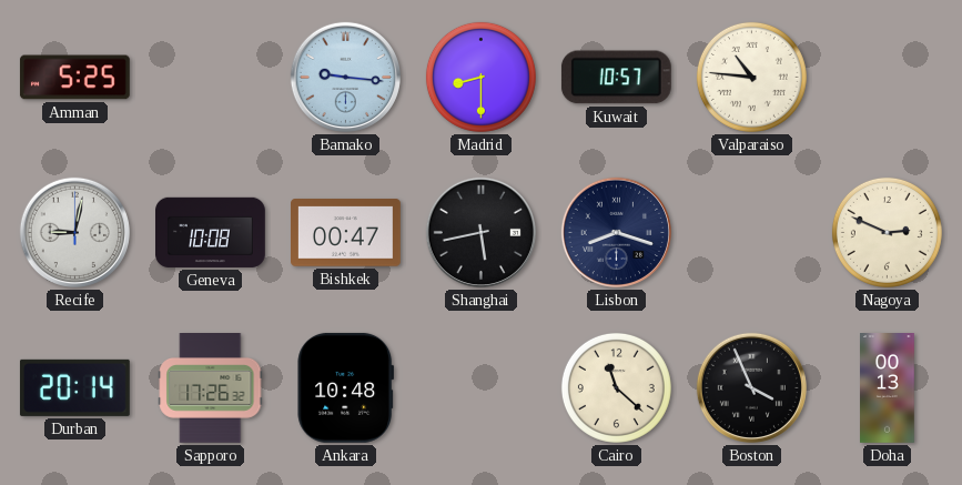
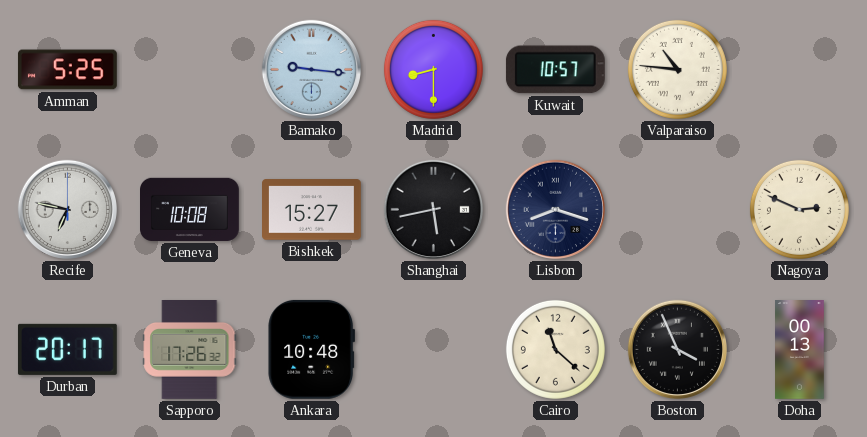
Recife: 9:02 -> 6:47
Bishkek: 00:47 -> 15:27
Durban: 20:14 -> 20:17
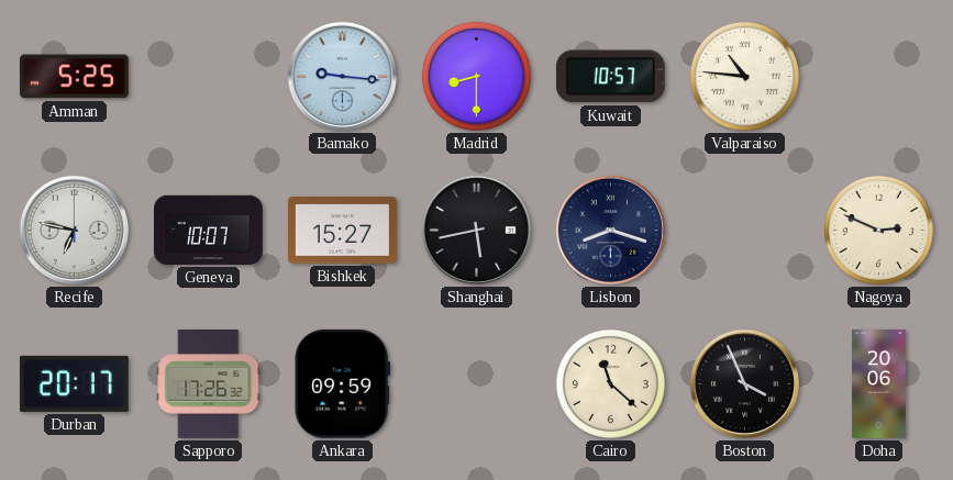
Geneva: 10:08 -> 10:07
Ankara: 10:48 -> 09:59
Doha: 00:13 -> 20:06
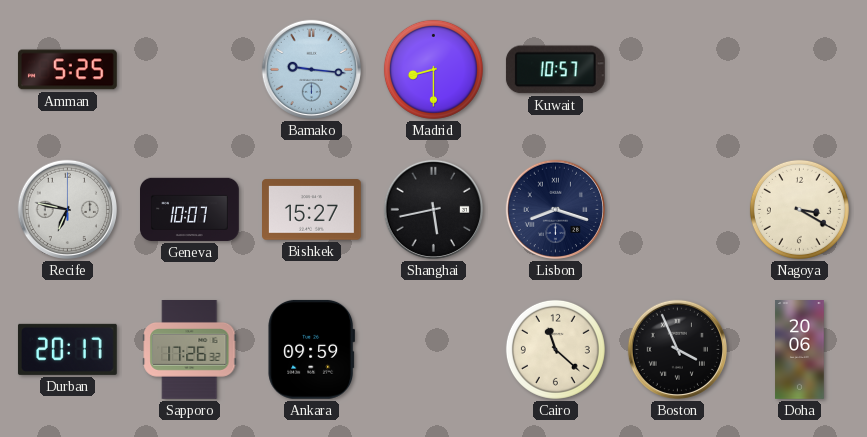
Valparaiso: 10:46 -> none
Nagoya: 2:49 -> 3:20
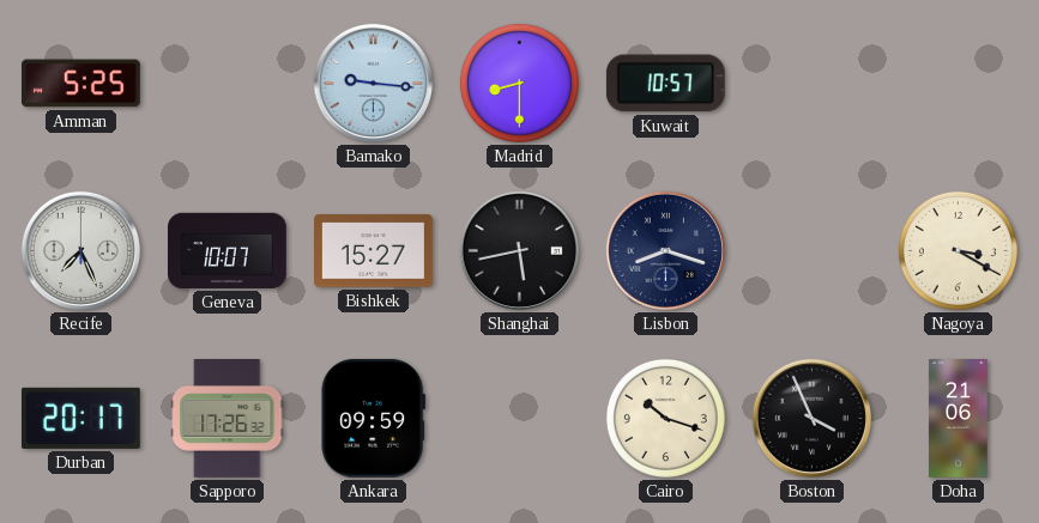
Recife: 6:47 -> 7:26
Cairo: 11:22 -> 10:18
Doha: 20:06 -> 21:06
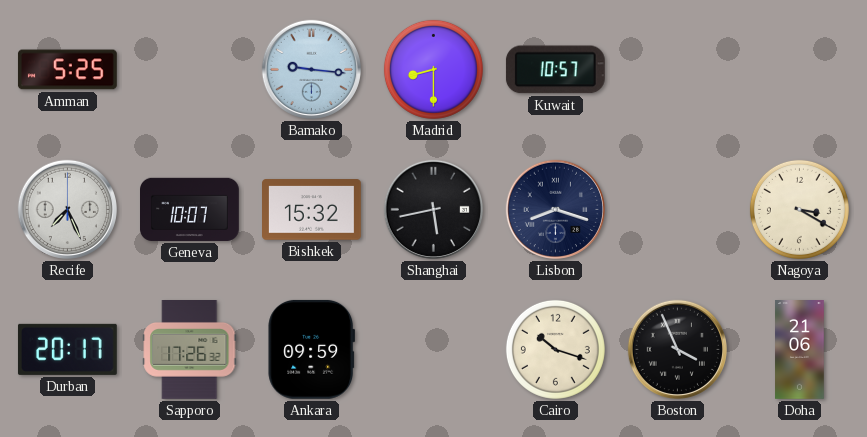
Bishkek: 15:27 -> 15:32
